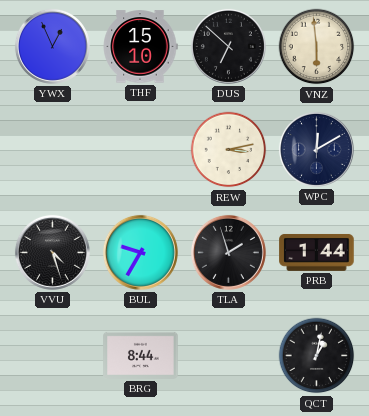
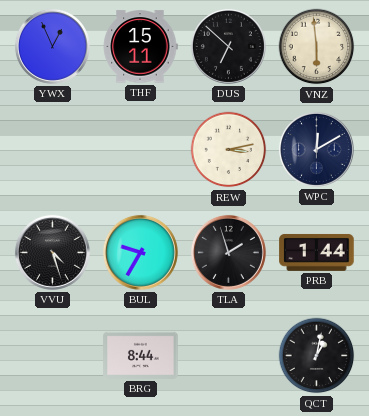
THF: 15:10 -> 15:11
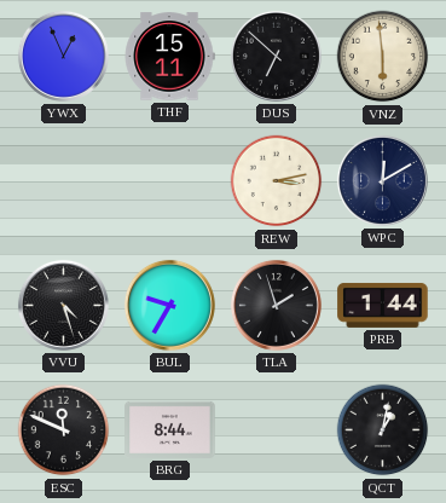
ESC: none -> 11:49
